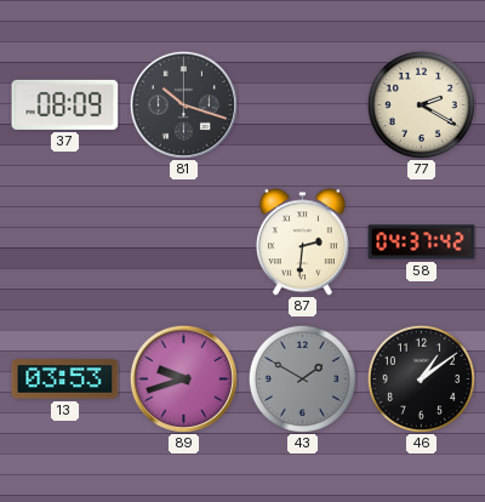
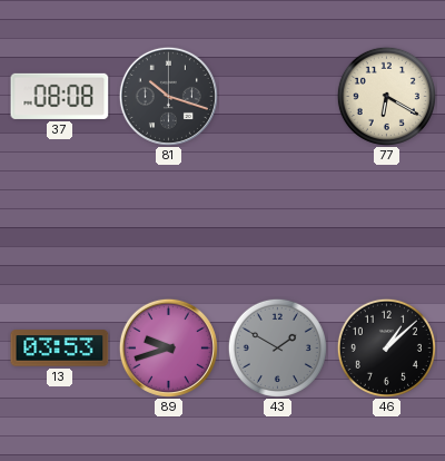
37: 08:09 -> 08:08
77: 2:20 -> 6:20
87: 2:31 -> none
58: 04:37 -> none
46: 1:09 -> 1:08
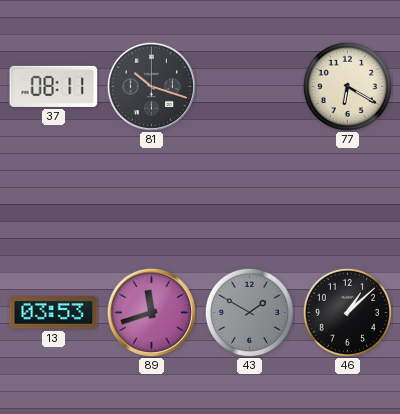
37: 08:08 -> 08:11
89: 9:42 -> 11:42
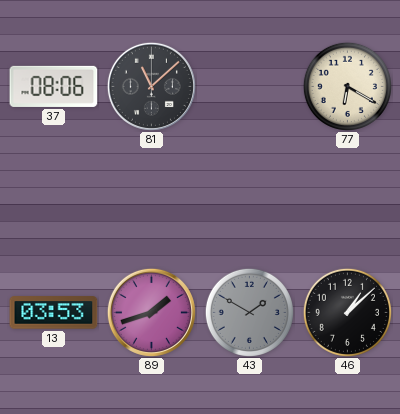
37: 08:11 -> 08:06
81: 10:18 -> 11:08
89: 11:42 -> 1:42
